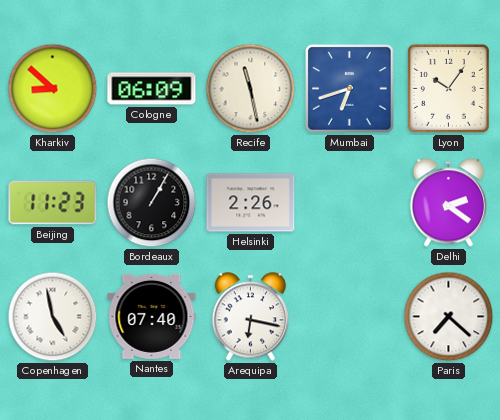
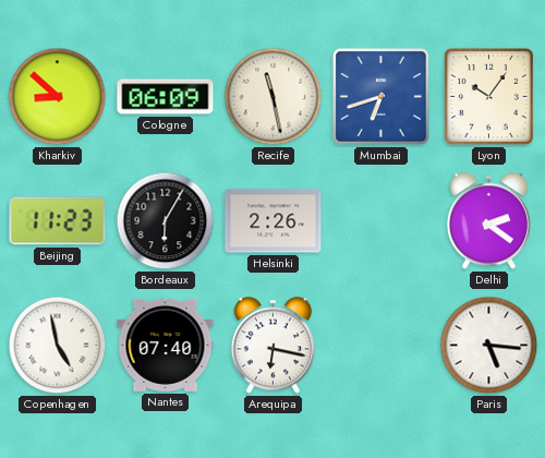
Bordeaux: 1:05 -> 6:05
Paris: 7:22 -> 5:16
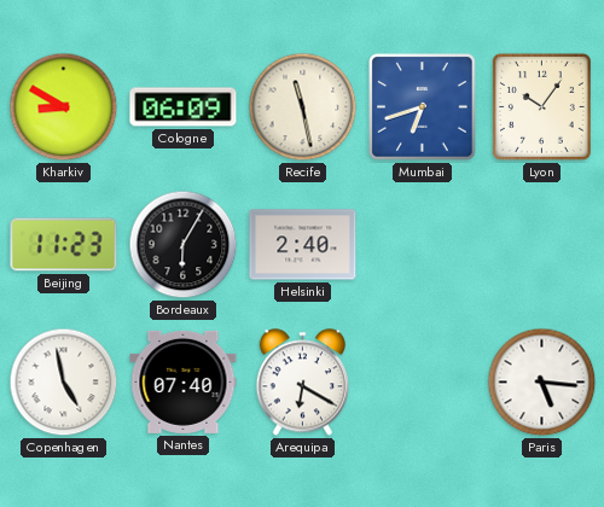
Kharkiv: 8:52 -> 8:50
Helsinki: 2:26 -> 2:40
Delhi: 2:21 -> none
Arequipa: 6:17 -> 6:20
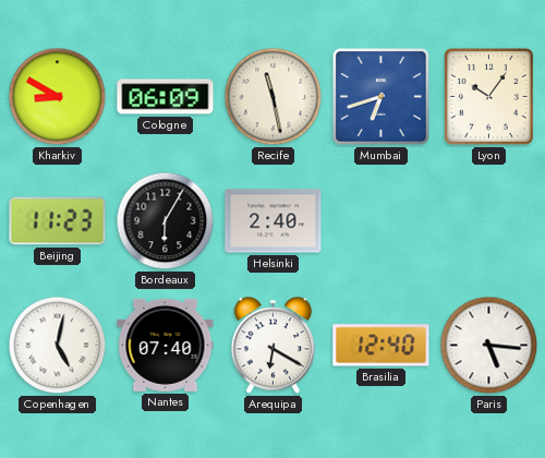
Copenhagen: 4:58 -> 5:02
Brasilia: none -> 12:40
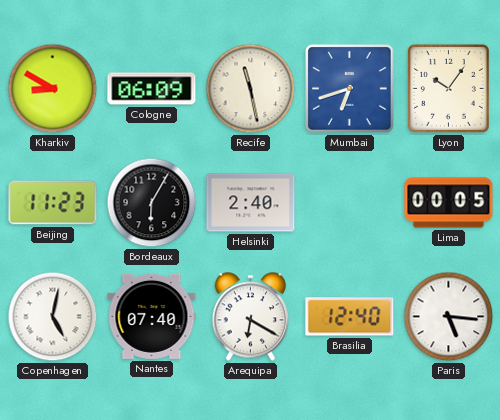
Lima: none -> 00:05
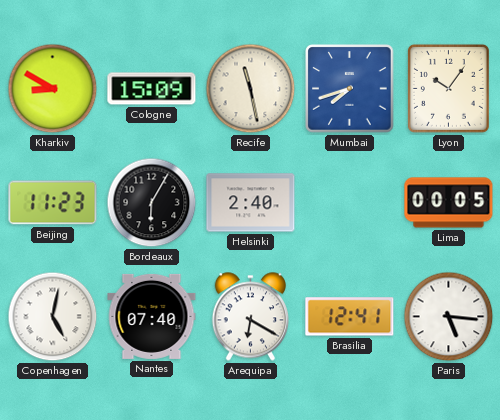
Cologne: 06:09 -> 15:09
Mumbai: 6:42 -> 7:42
Brasilia: 12:40 -> 12:41
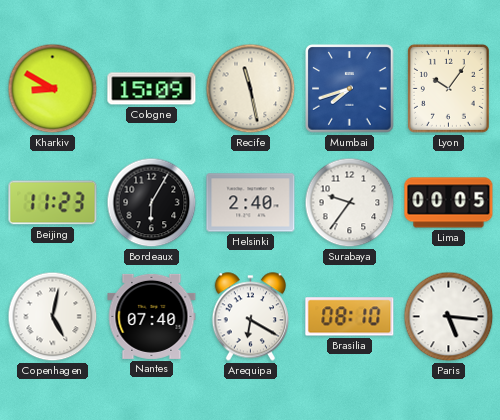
Surabaya: none -> 9:36
Brasilia: 12:41 -> 08:10
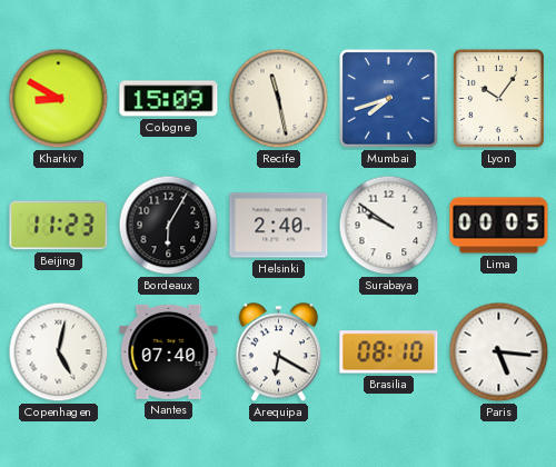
Surabaya: 9:36 -> 9:51
